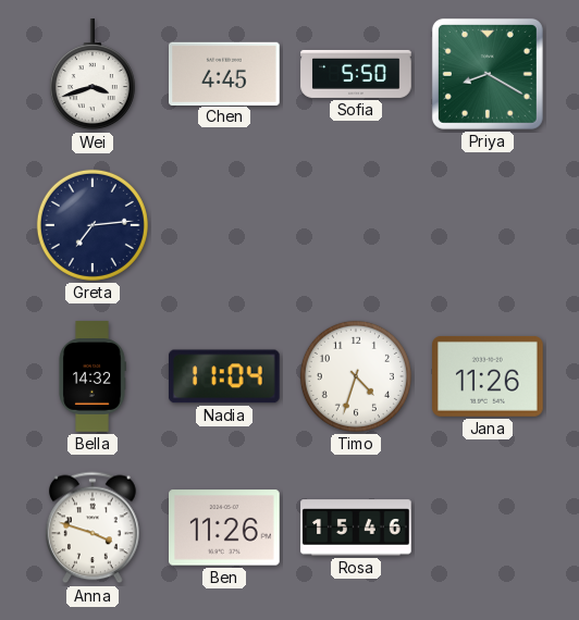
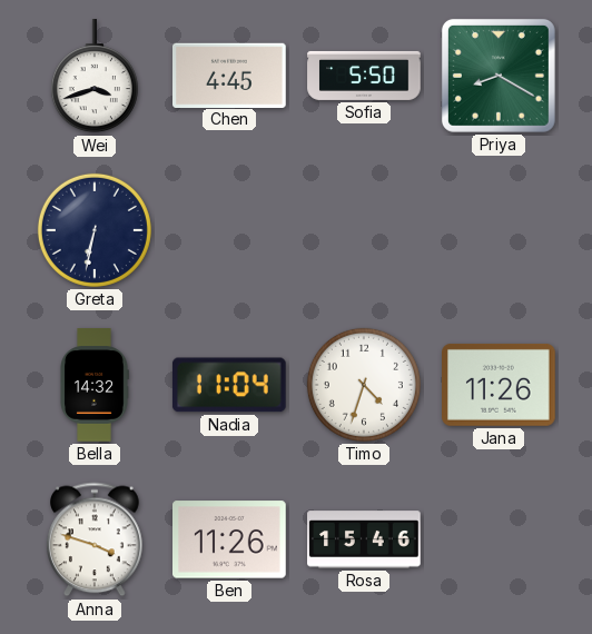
Greta: 7:14 -> 6:32
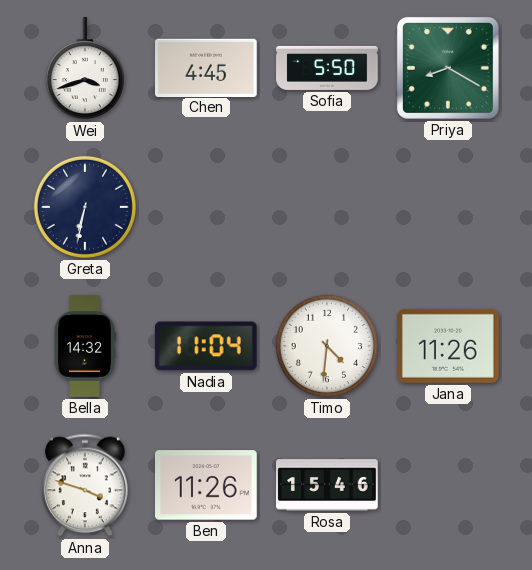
Timo: 4:33 -> 4:31
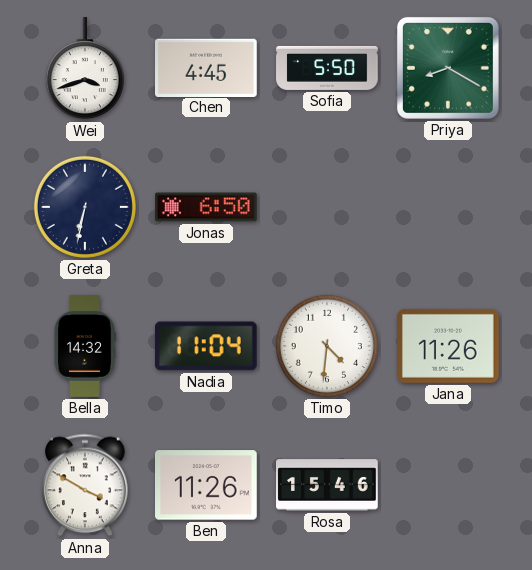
Jonas: none -> 6:50
Anna: 3:48 -> 3:50
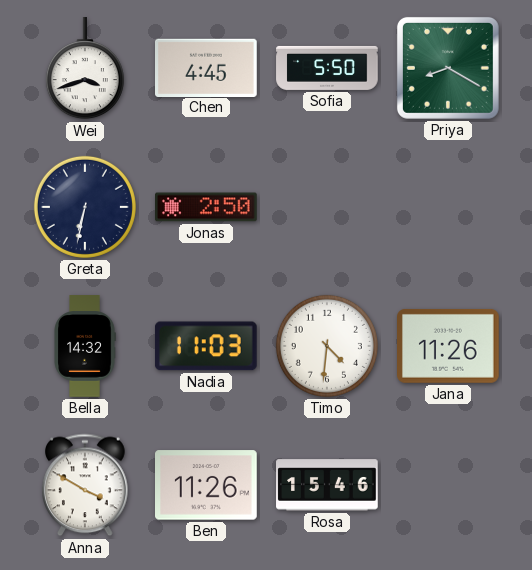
Jonas: 6:50 -> 2:50
Nadia: 11:04 -> 11:03
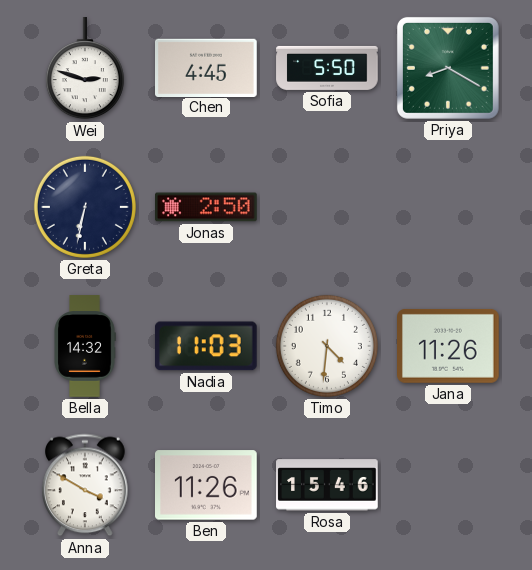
Wei: 3:42 -> 2:48
